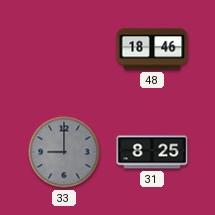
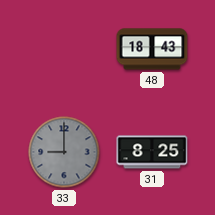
48: 18:46 -> 18:43
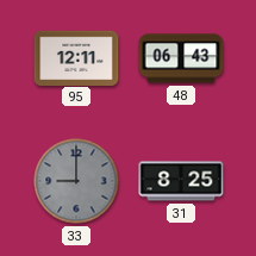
95: none -> 12:11
48: 18:43 -> 06:43
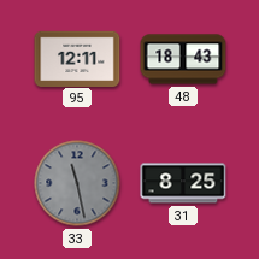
48: 06:43 -> 18:43
33: 9:00 -> 11:28
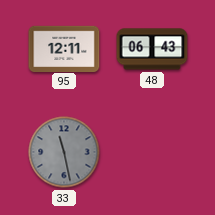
48: 18:43 -> 06:43
31: 8:25 -> none
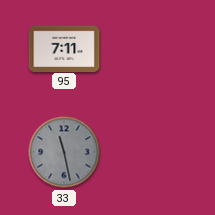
95: 12:11 -> 7:11
48: 06:43 -> none
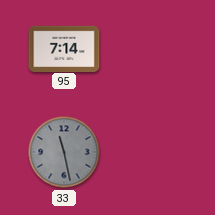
95: 7:11 -> 7:14
